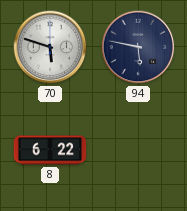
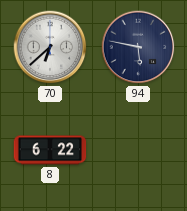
70: 5:48 -> 6:38
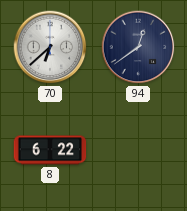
94: 5:47 -> 12:39
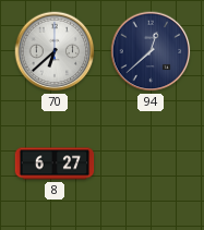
94: 12:39 -> 12:38
8: 6:22 -> 6:27
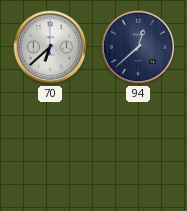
8: 6:27 -> none
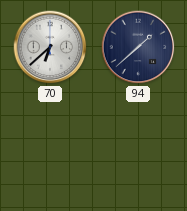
94: 12:38 -> 1:38
